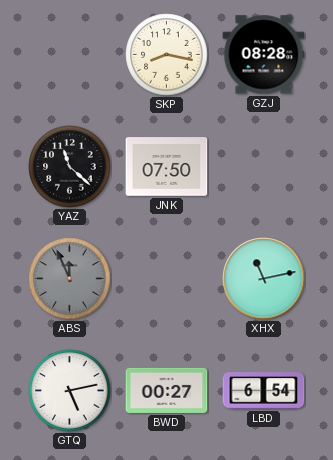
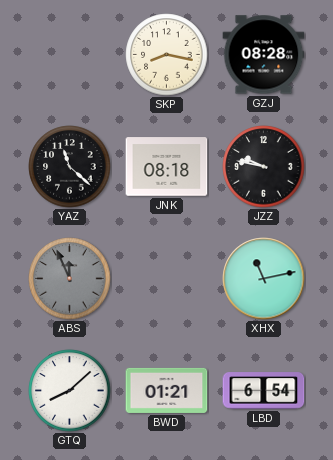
JNK: 07:50 -> 08:18
JZZ: none -> 9:47
GTQ: 5:13 -> 8:08
BWD: 00:27 -> 01:21
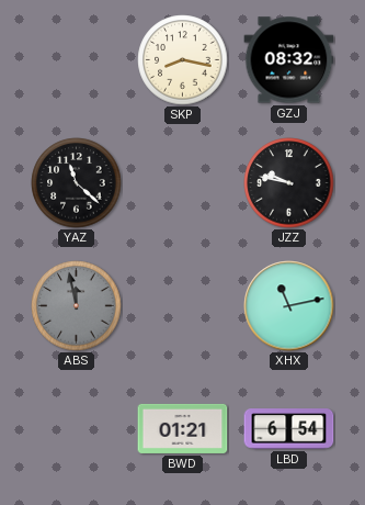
GZJ: 08:28 -> 08:32
JNK: 08:18 -> none
ABS: 11:56 -> 11:58
GTQ: 8:08 -> none
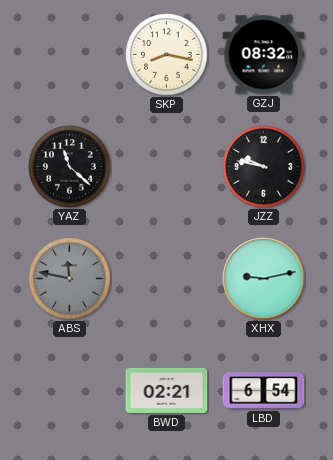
ABS: 11:58 -> 11:47
XHX: 11:13 -> 9:13
BWD: 01:21 -> 02:21
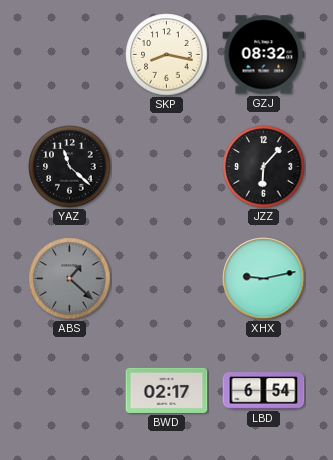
JZZ: 9:47 -> 6:07
ABS: 11:47 -> 1:22
BWD: 02:21 -> 02:17
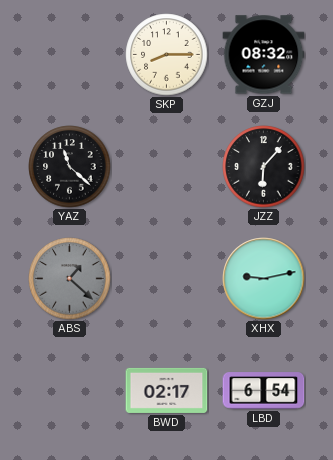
SKP: 8:17 -> 8:15
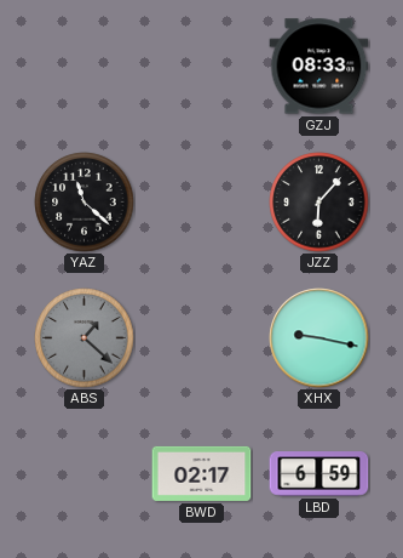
SKP: 8:15 -> none
GZJ: 08:32 -> 08:33
XHX: 9:13 -> 9:17
LBD: 6:54 -> 6:59
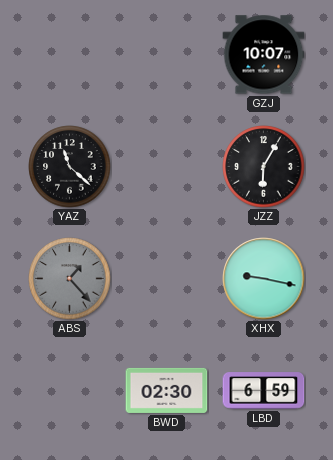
GZJ: 08:33 -> 10:07
JZZ: 6:07 -> 6:05
ABS: 1:22 -> 1:23
BWD: 02:17 -> 02:30
